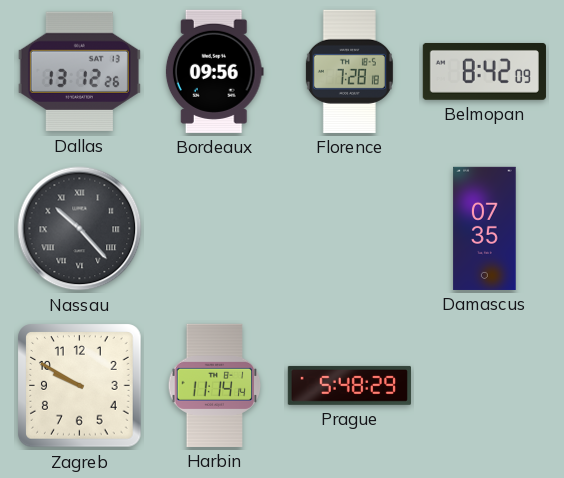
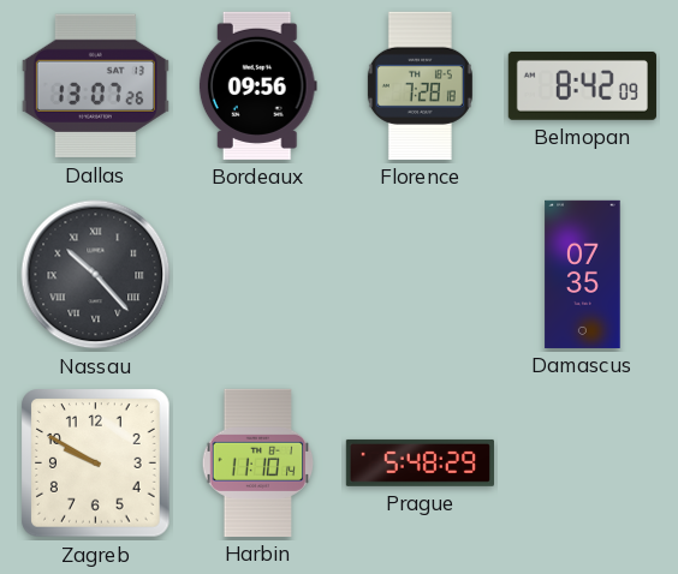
Dallas: 13:12 -> 13:07
Harbin: 11:14 -> 11:10
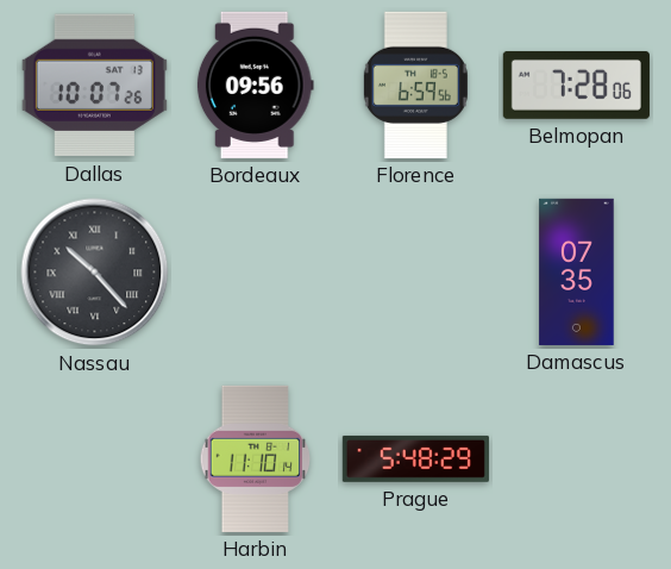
Dallas: 13:07 -> 10:07
Florence: 7:28 -> 6:59
Belmopan: 8:42 -> 7:28
Zagreb: 9:50 -> none
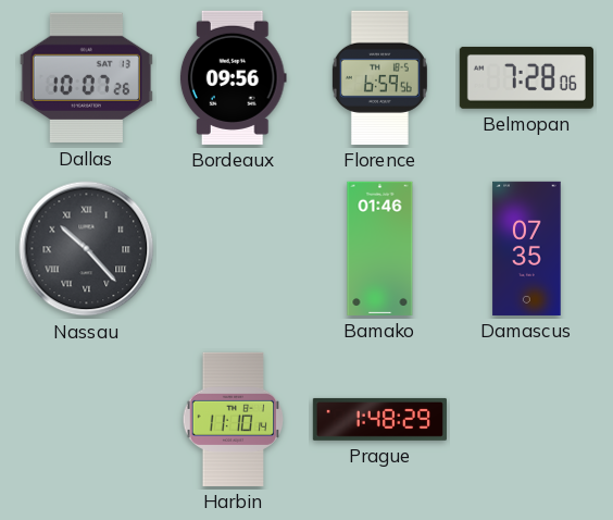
Bamako: none -> 01:46
Prague: 5:48 -> 1:48
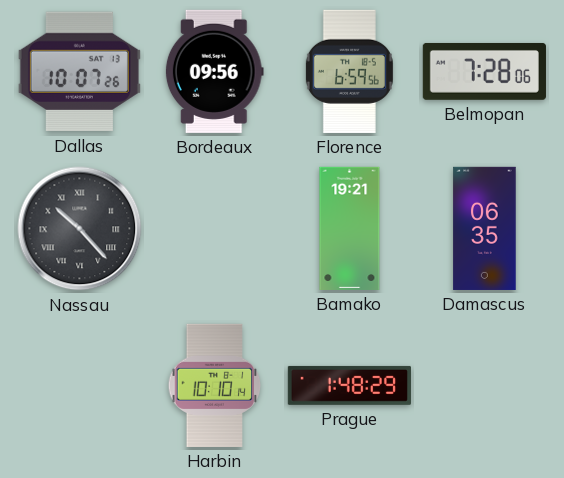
Bamako: 01:46 -> 19:21
Damascus: 07:35 -> 06:35
Harbin: 11:10 -> 10:10
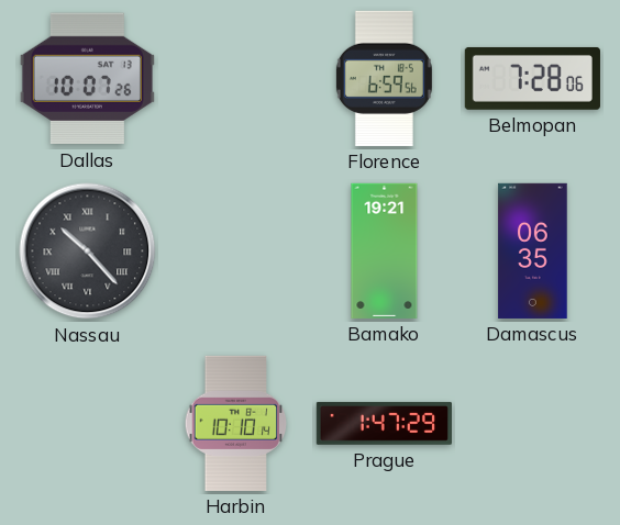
Bordeaux: 09:56 -> none
Prague: 1:48 -> 1:47
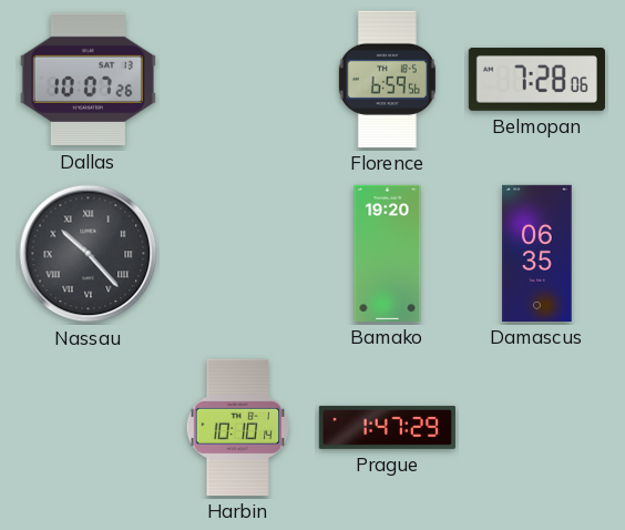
Bamako: 19:21 -> 19:20
